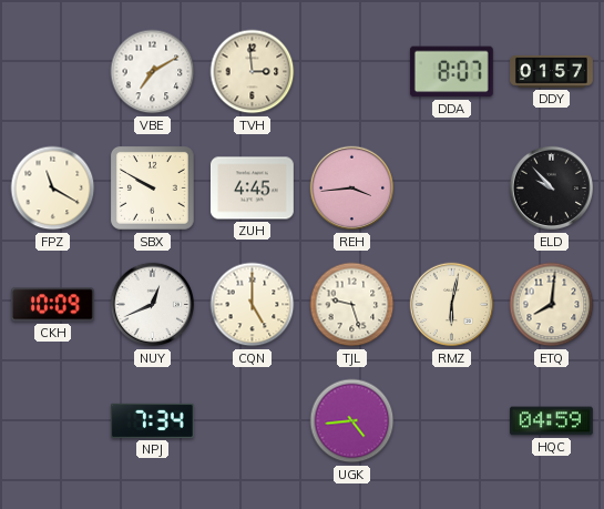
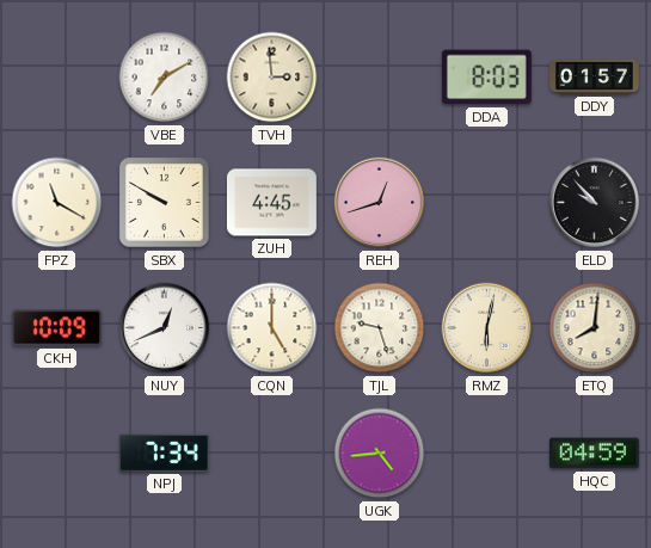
DDA: 8:07 -> 8:03
REH: 3:44 -> 12:42
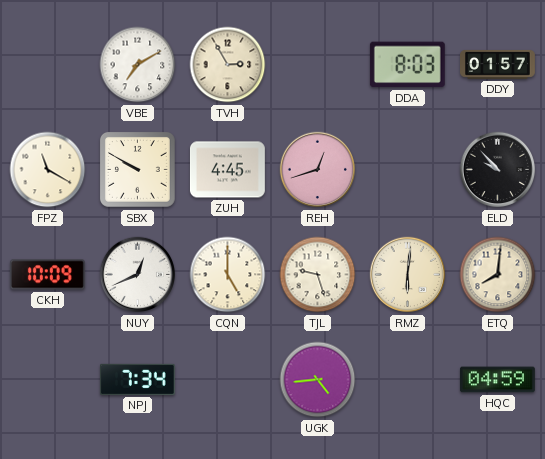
TVH: 2:59 -> 2:55
RMZ: 6:02 -> 6:01
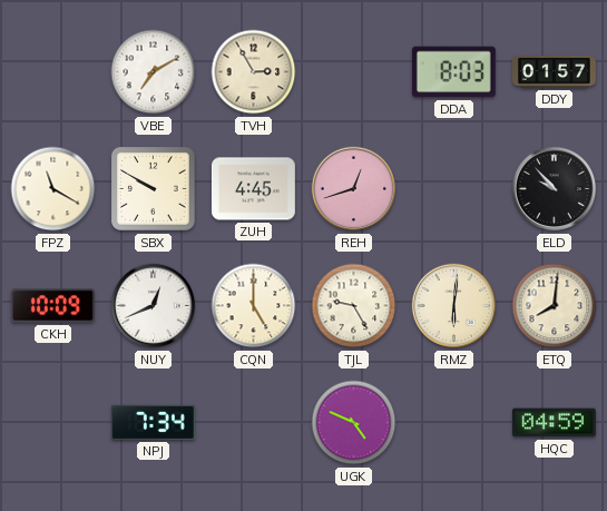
TJL: 9:27 -> 9:25
UGK: 4:44 -> 4:49
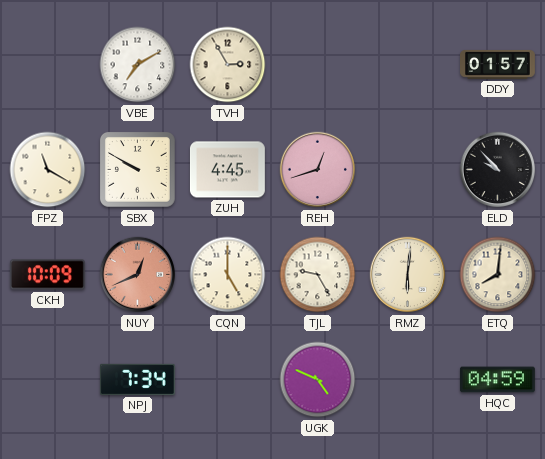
DDA: 8:03 -> none
NUY dial: white -> salmon
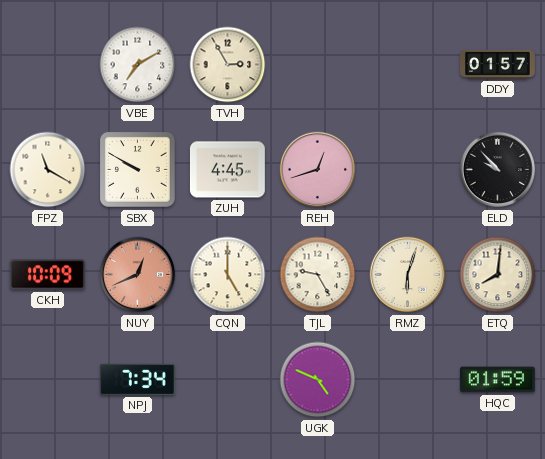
RMZ: 6:01 -> 6:03
HQC: 04:59 -> 01:59
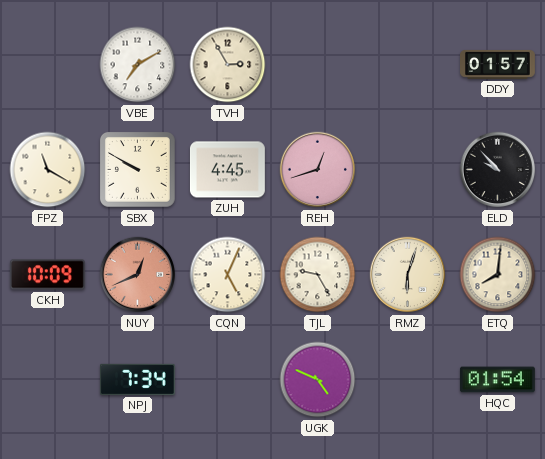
CQN: 5:00 -> 5:04
HQC: 01:59 -> 01:54
